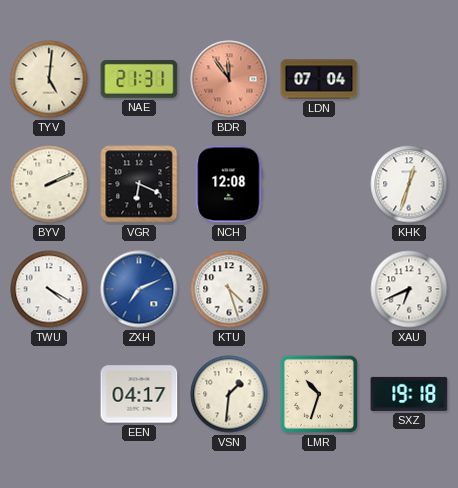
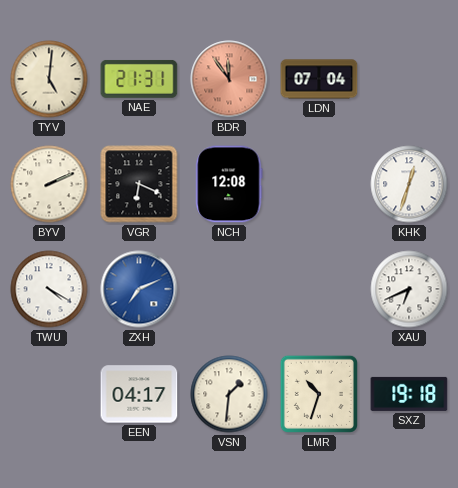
KTU: 4:27 -> none
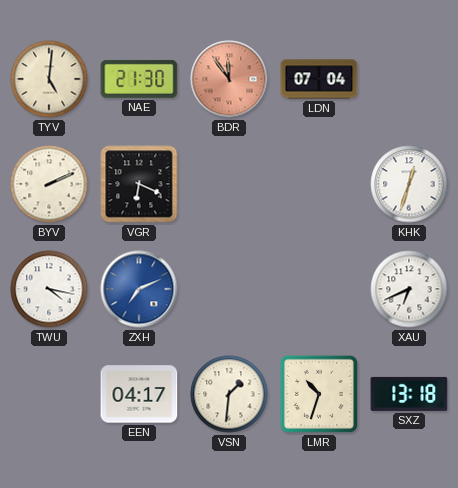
NAE: 21:31 -> 21:30
NCH: 12:08 -> none
TWU: 4:20 -> 4:17
SXZ: 19:18 -> 13:18
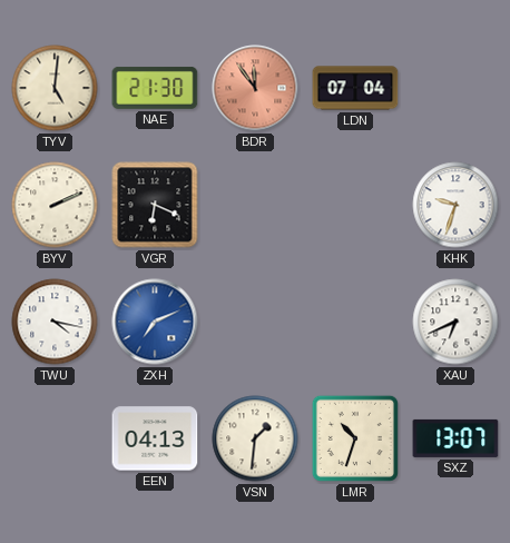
KHK: 12:33 -> 9:33
EEN: 04:17 -> 04:13
SXZ: 13:18 -> 13:07
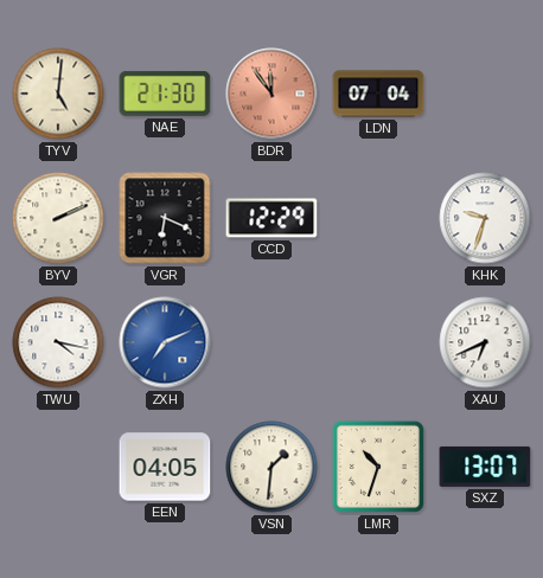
CCD: none -> 12:29
EEN: 04:13 -> 04:05
